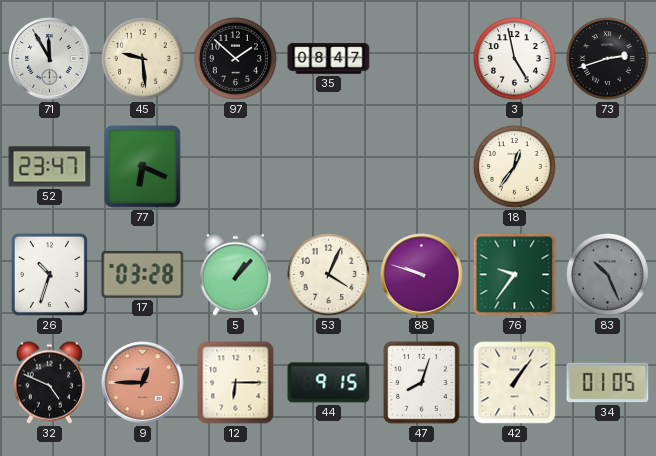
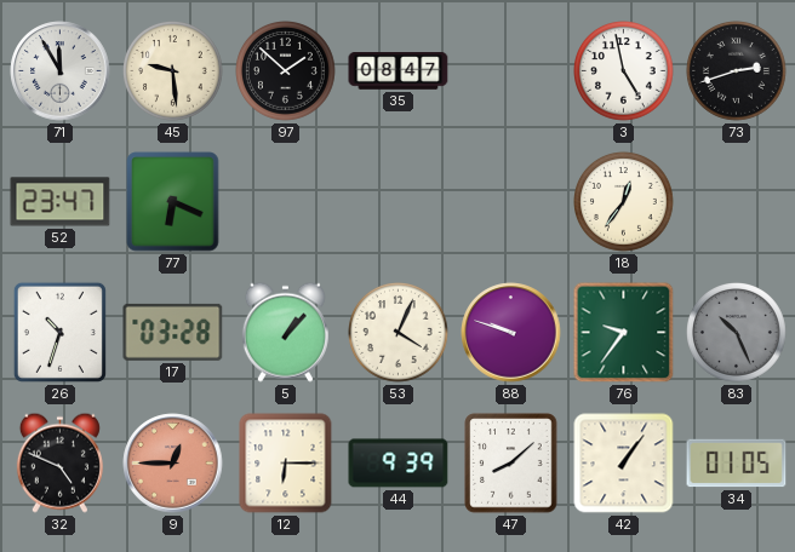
44: 9:15 -> 9:39
47: 8:03 -> 8:08
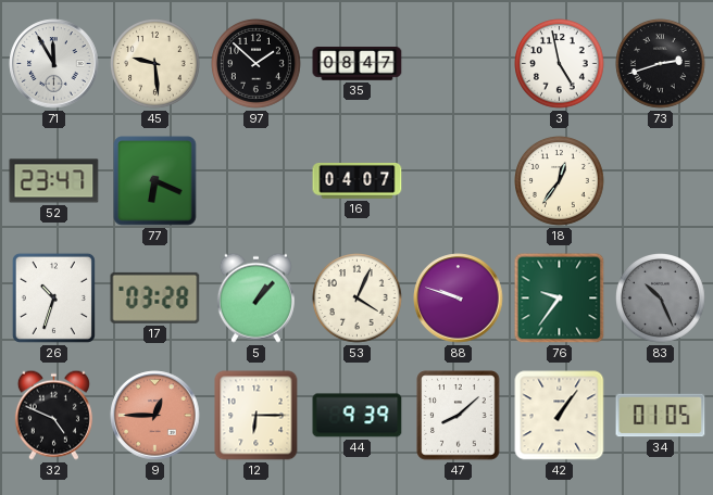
16: none -> 04:07
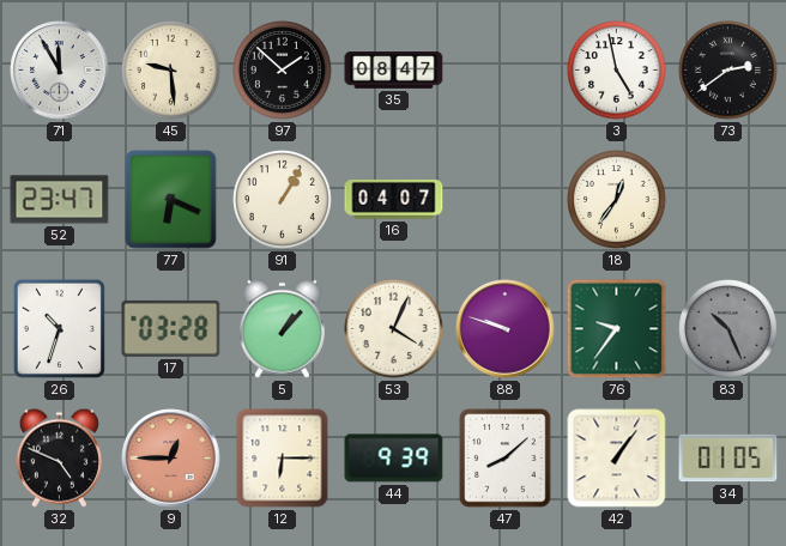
73: 2:42 -> 2:39
91: none -> 1:05
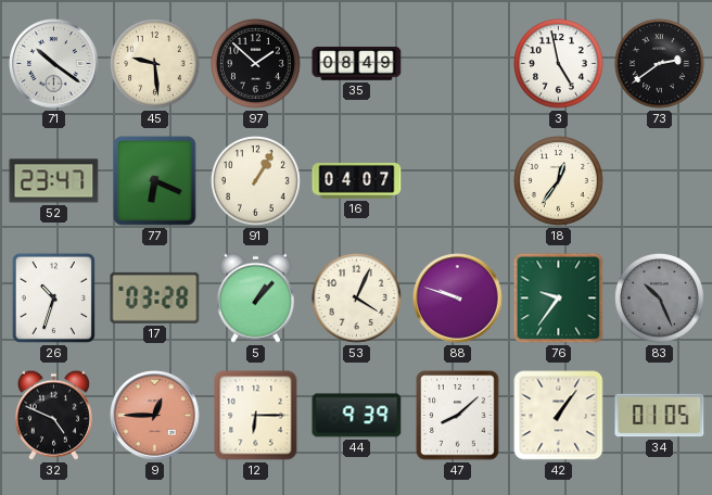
71: 11:55 -> 10:21
35: 08:47 -> 08:49
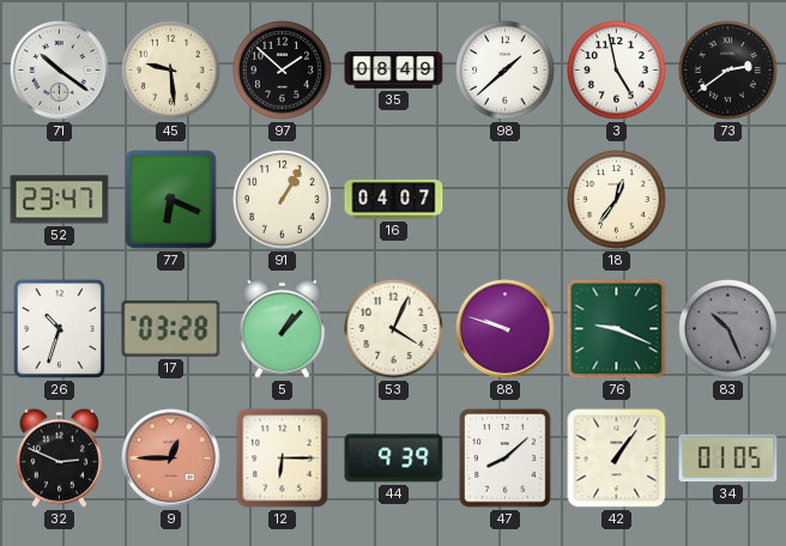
98: none -> 1:38
76: 9:36 -> 9:19
32: 4:49 -> 2:49
